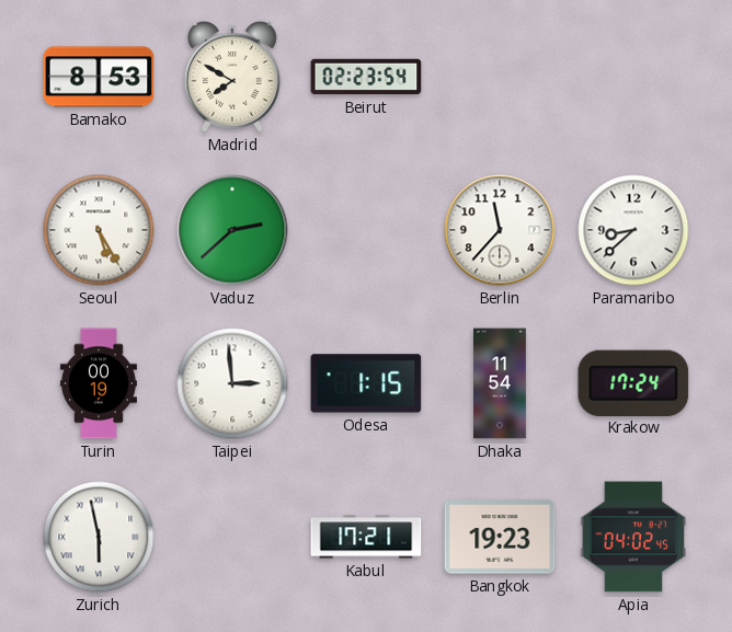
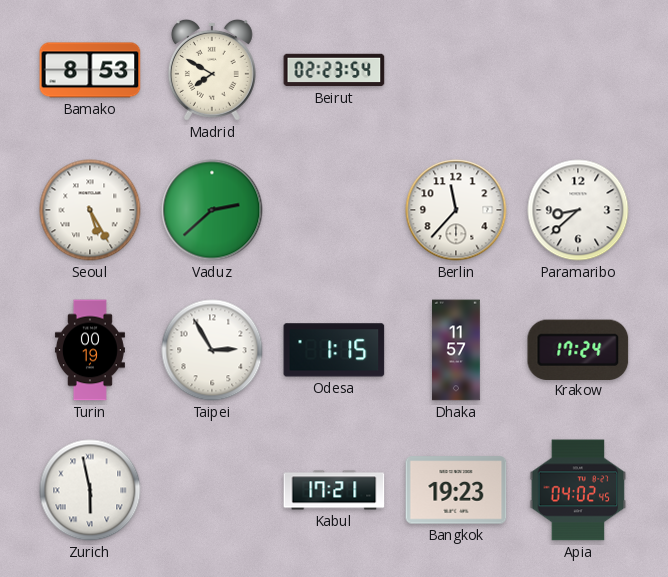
Taipei: 2:59 -> 2:55
Dhaka: 11:54 -> 11:57
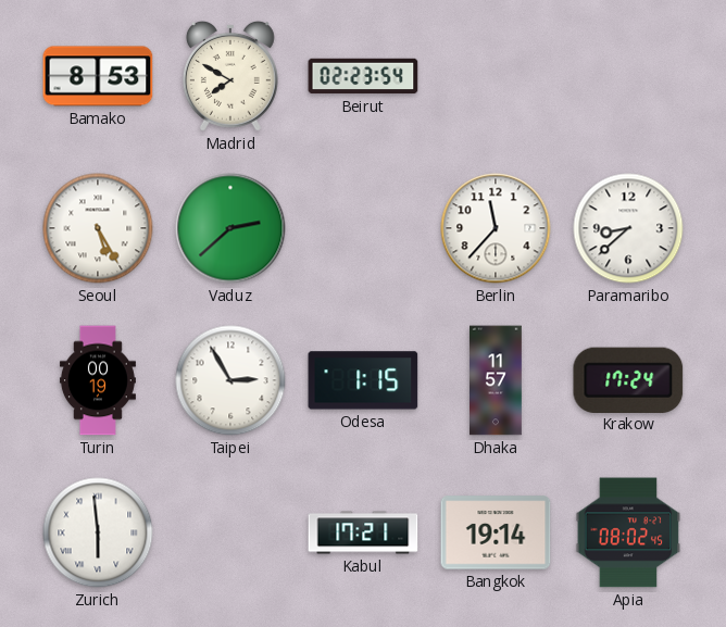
Zurich: 5:58 -> 5:59
Bangkok: 19:23 -> 19:14
Apia: 04:02 -> 08:02
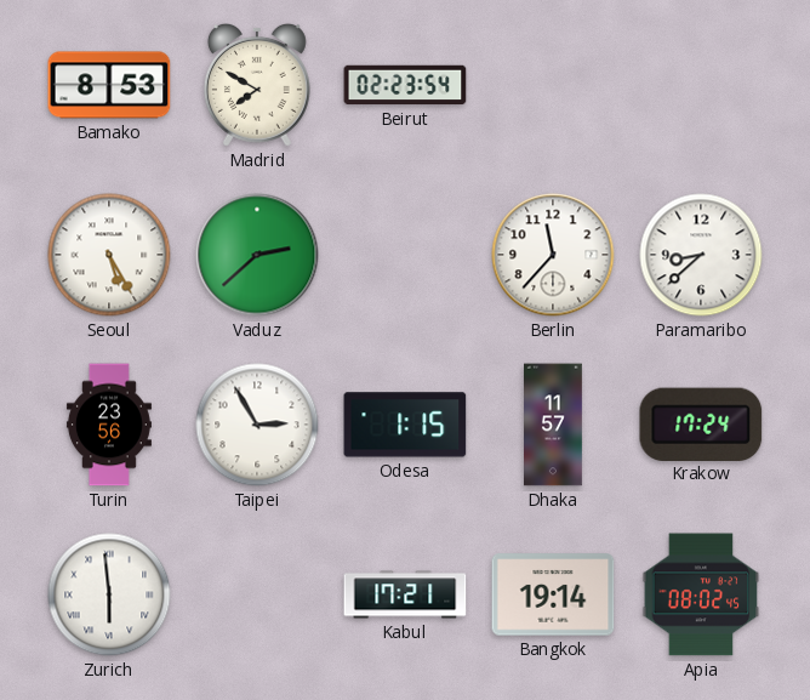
Turin: 00:19 -> 23:56
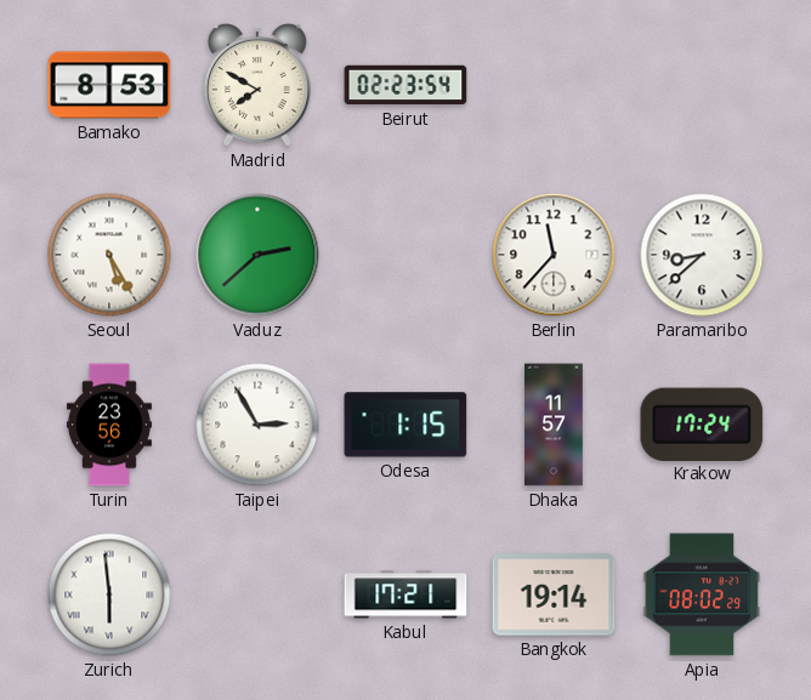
Apia: 08:02:45 -> 08:02:29
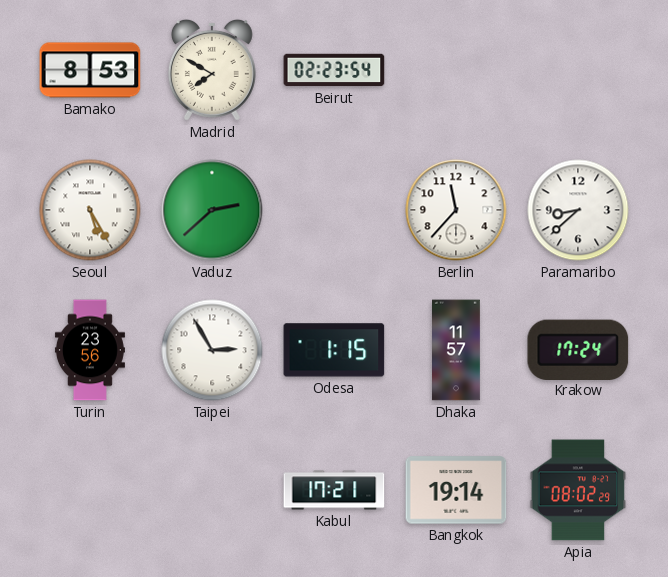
Zurich: 5:59 -> none
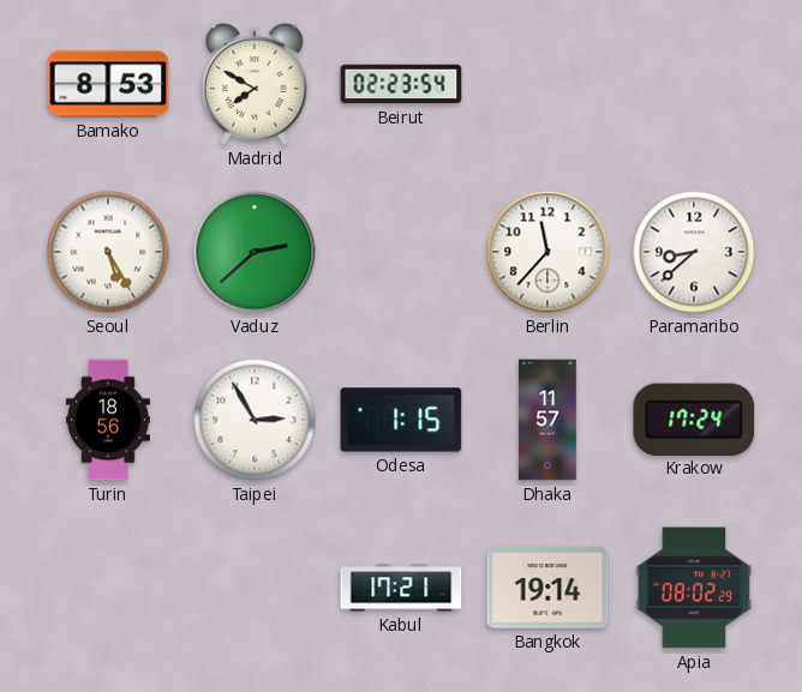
Turin: 23:56 -> 18:56
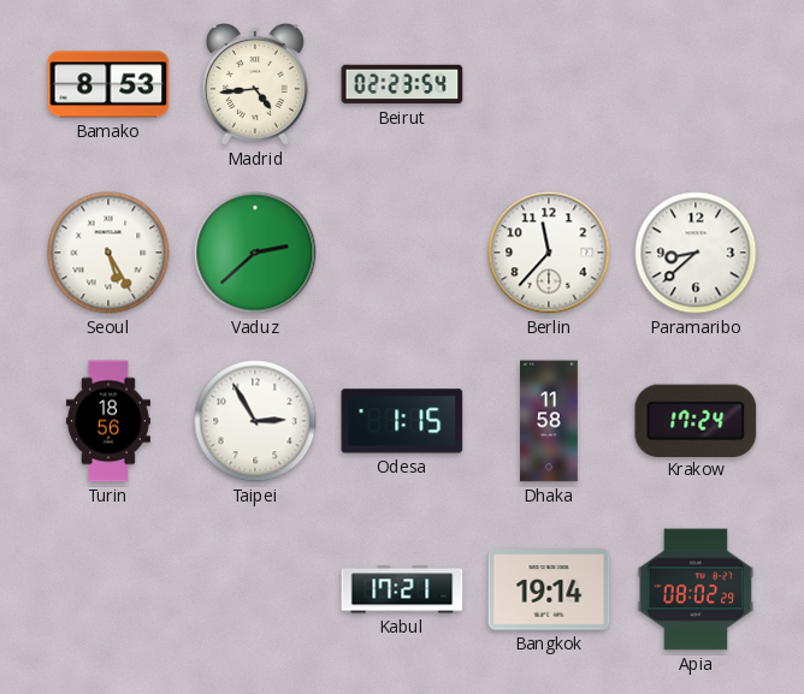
Madrid: 7:50 -> 4:44
Dhaka: 11:57 -> 11:58
